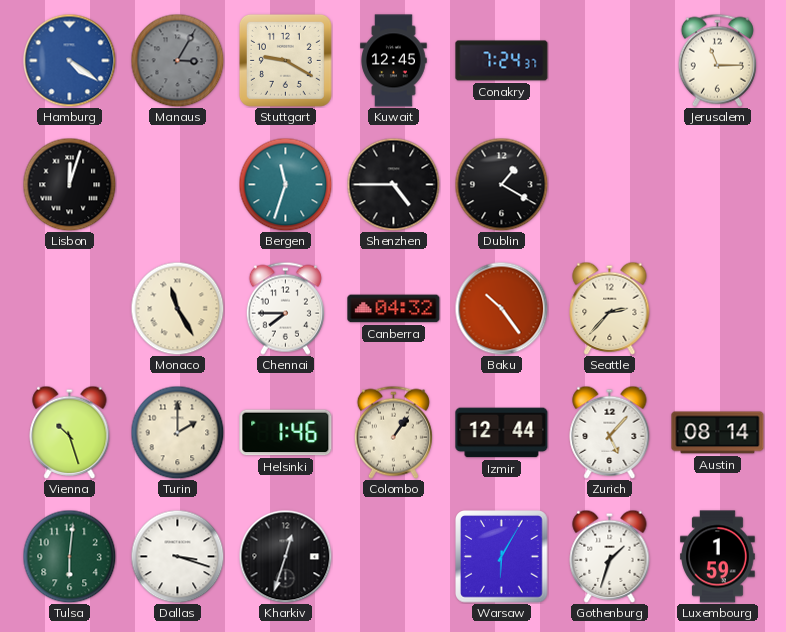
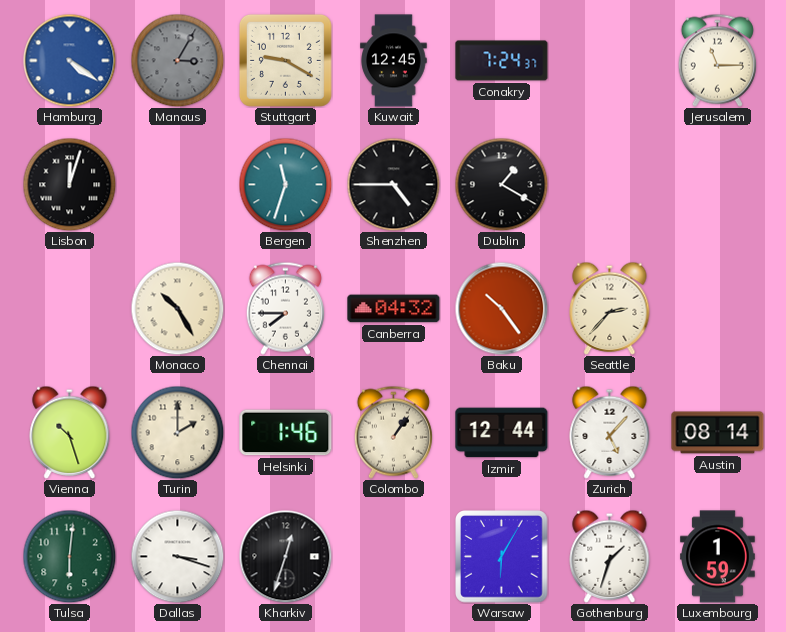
Monaco: 11:25 -> 10:25
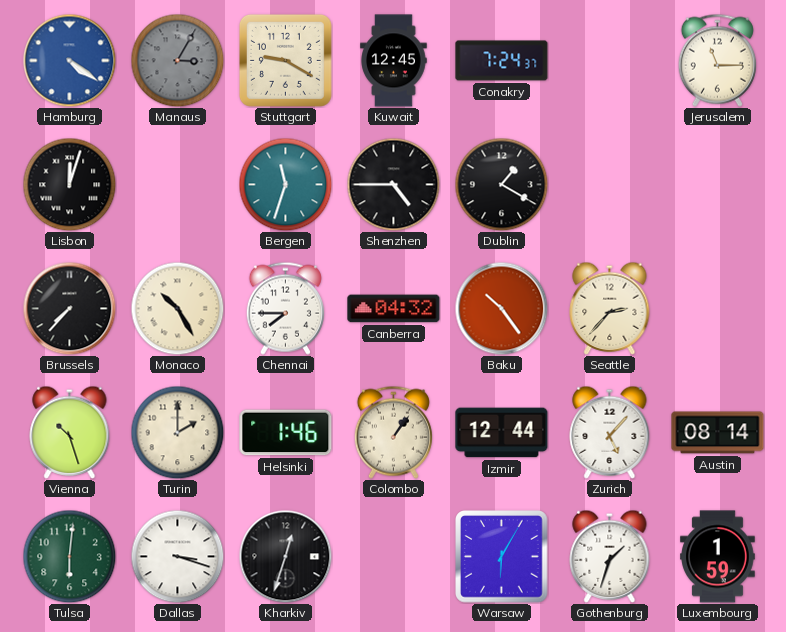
Brussels: none -> 7:37
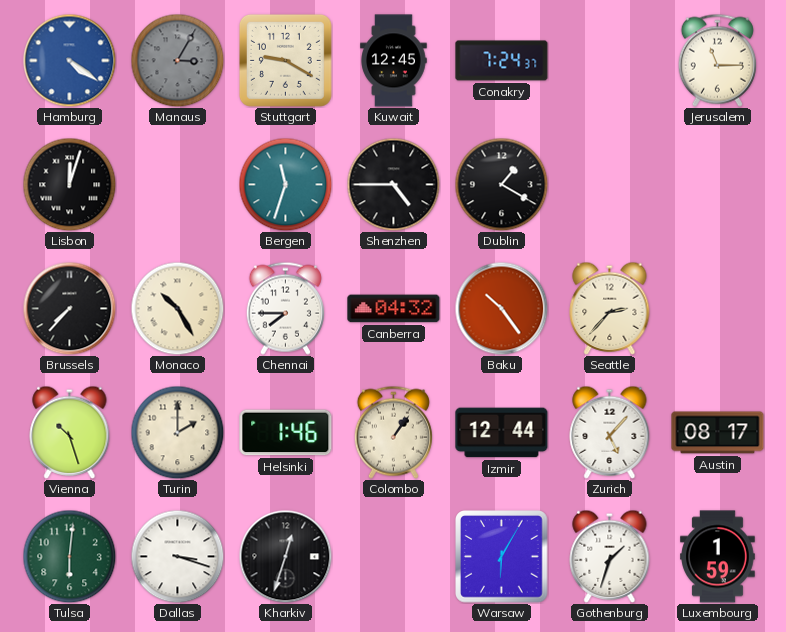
Austin: 08:14 -> 08:17
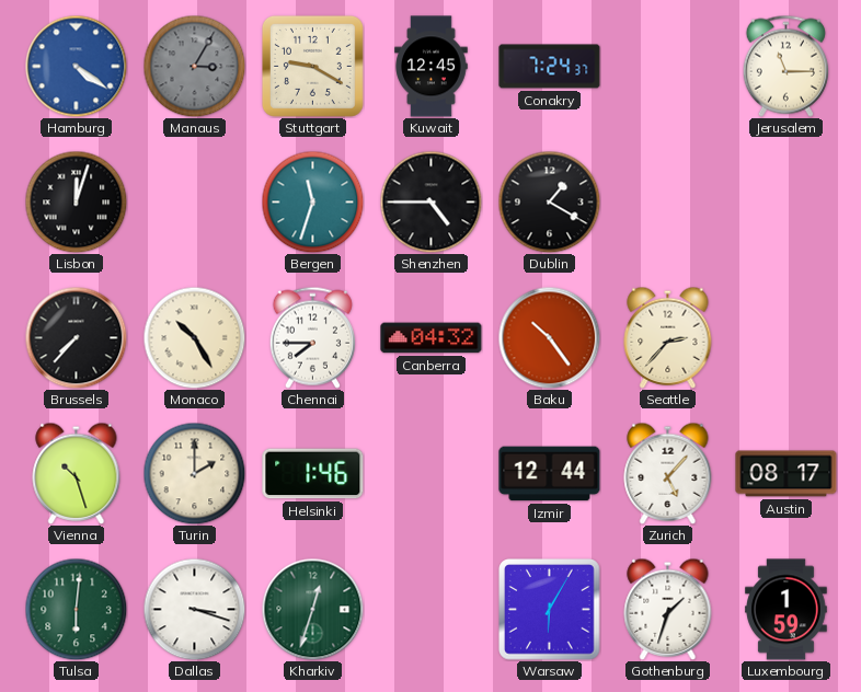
Colombo: 1:06 -> none
Kharkiv dial: black -> green
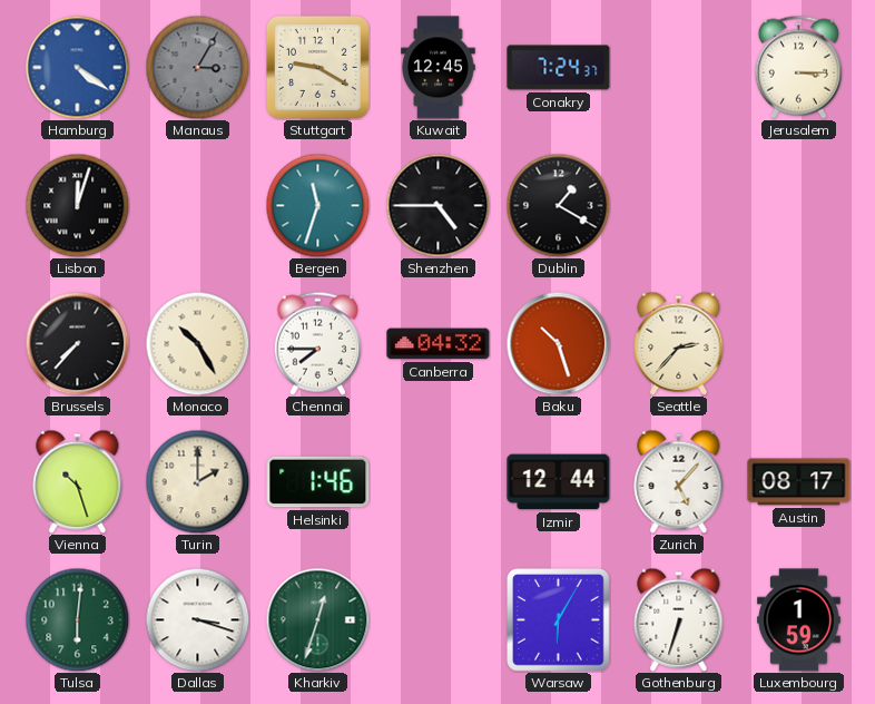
Jerusalem: 11:15 -> 3:15
Baku: 10:24 -> 10:27
Gothenburg: 1:33 -> 6:33
